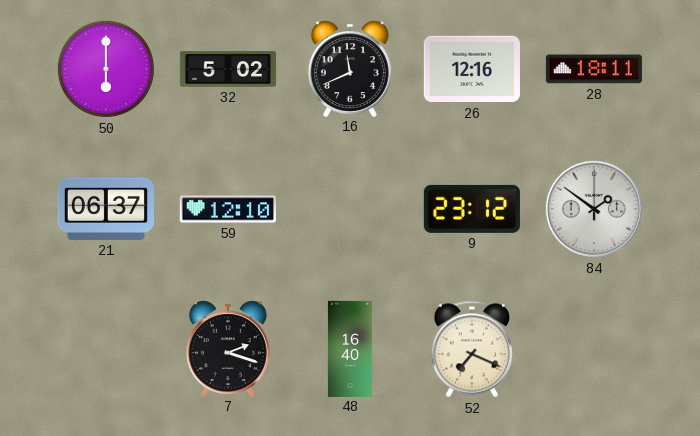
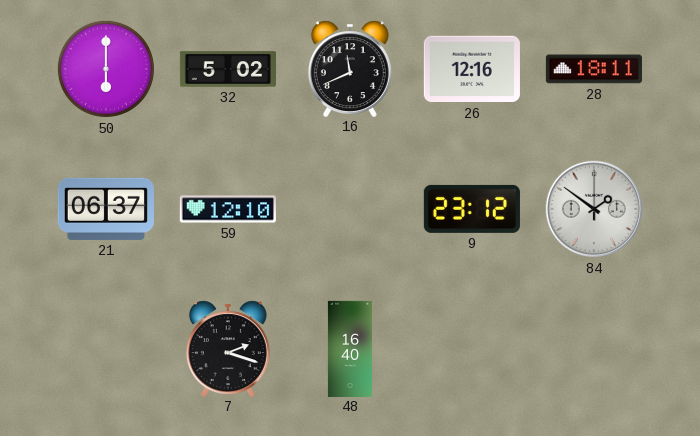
52: 7:19 -> none
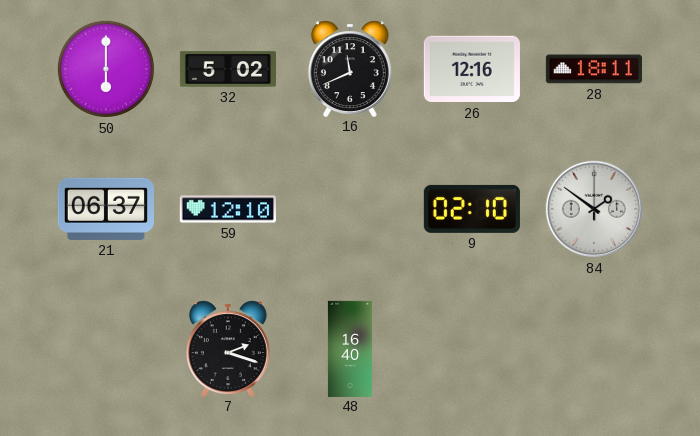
9: 23:12 -> 02:10
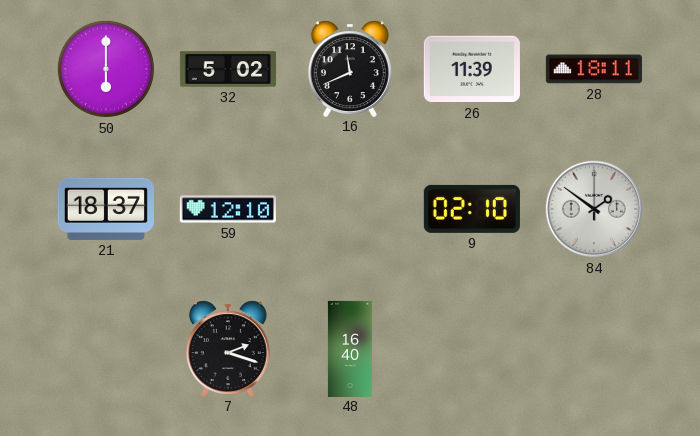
26: 12:16 -> 11:39
21: 06:37 -> 18:37
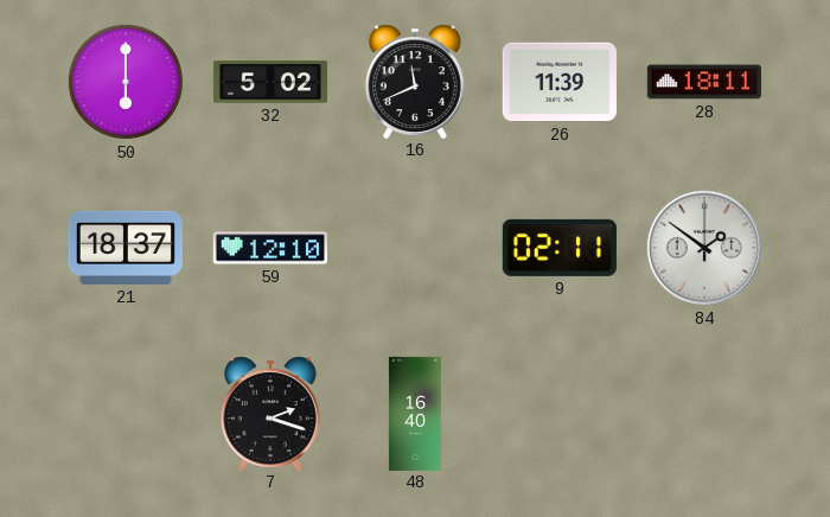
9: 02:10 -> 02:11
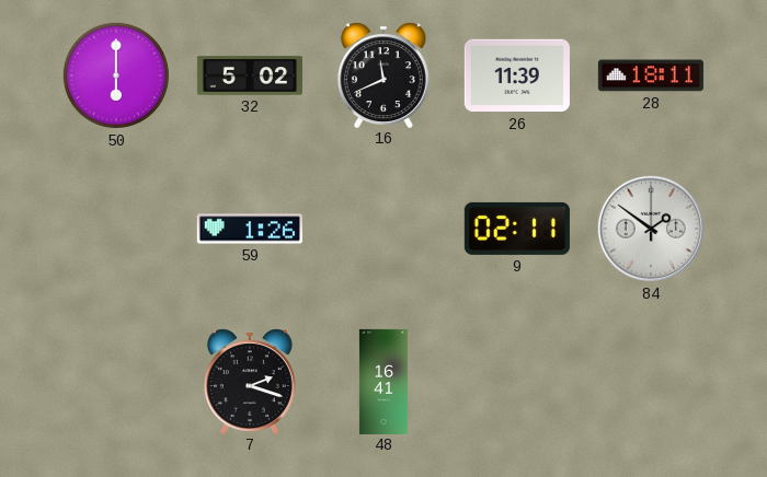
21: 18:37 -> none
59: 12:10 -> 1:26
48: 16:40 -> 16:41
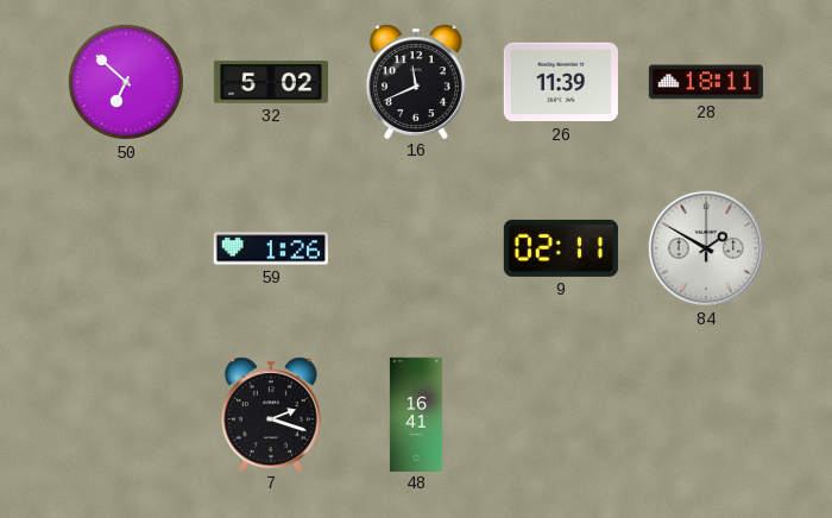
50: 6:00 -> 6:52
84: 1:51 -> 1:50
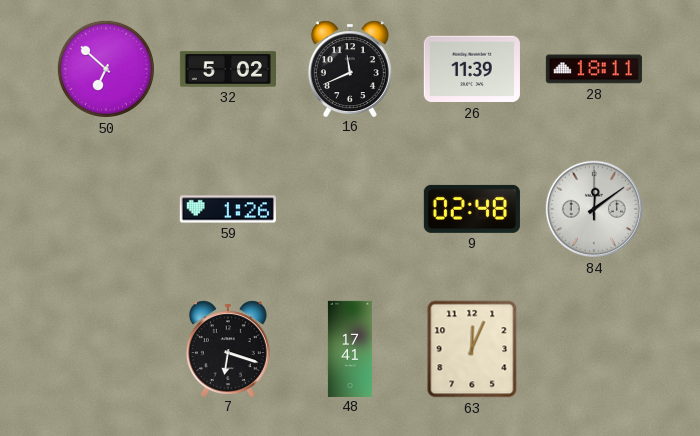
9: 02:11 -> 02:48
84: 1:50 -> 12:09
7: 2:18 -> 6:18
48: 16:41 -> 17:41
63: none -> 12:04
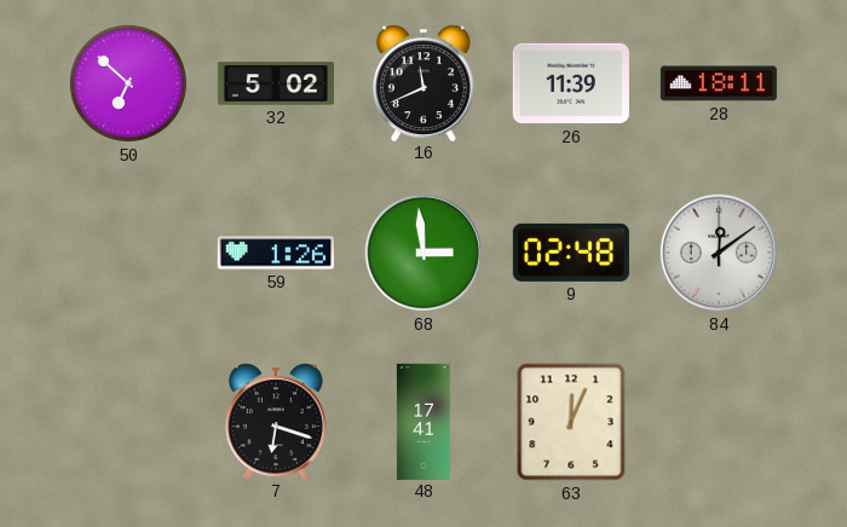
68: none -> 2:59
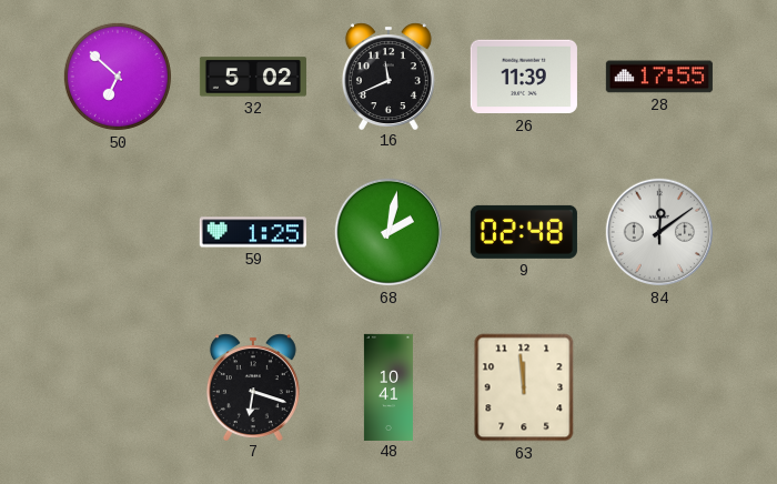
28: 18:11 -> 17:55
59: 1:26 -> 1:25
68: 2:59 -> 2:02
48: 17:41 -> 10:41
63: 12:04 -> 11:59
